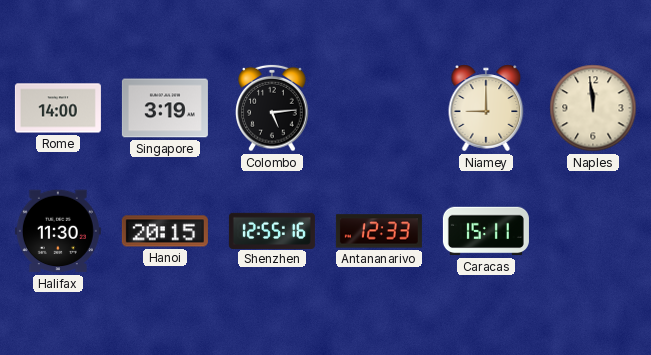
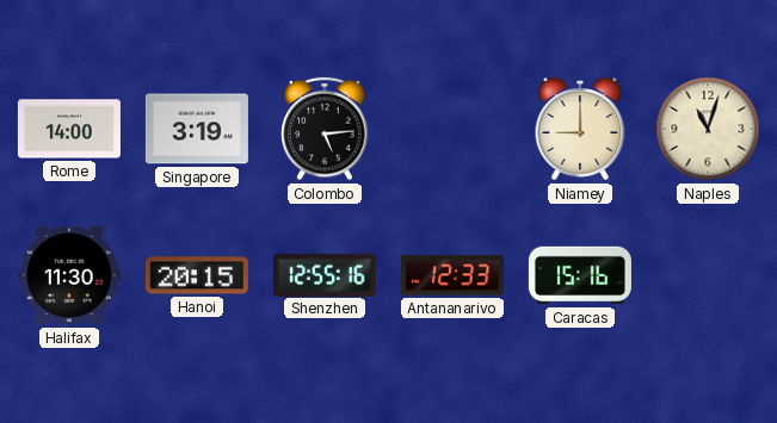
Naples: 11:59 -> 11:03
Caracas: 15:11 -> 15:16
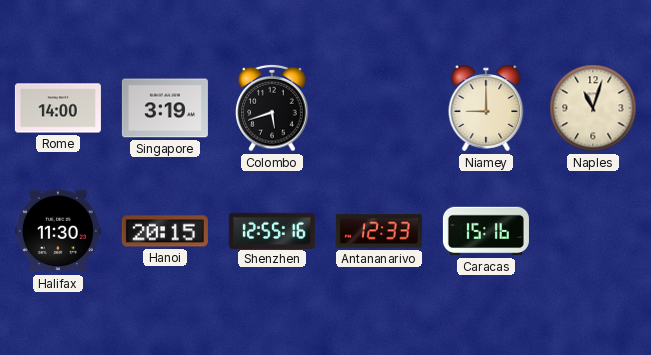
Colombo: 5:14 -> 5:42
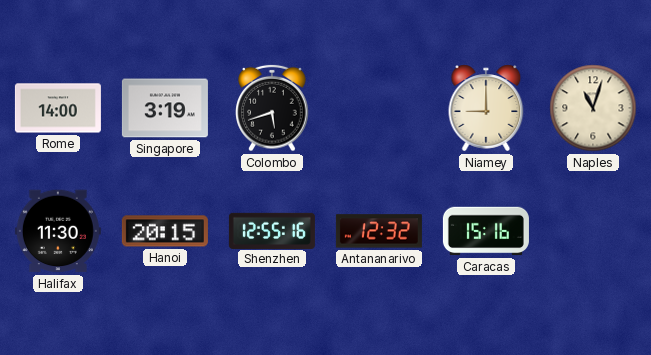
Antananarivo: 12:33 -> 12:32
